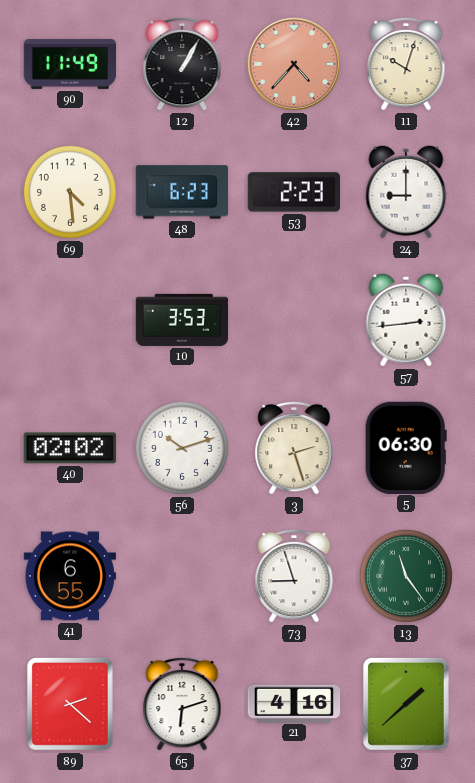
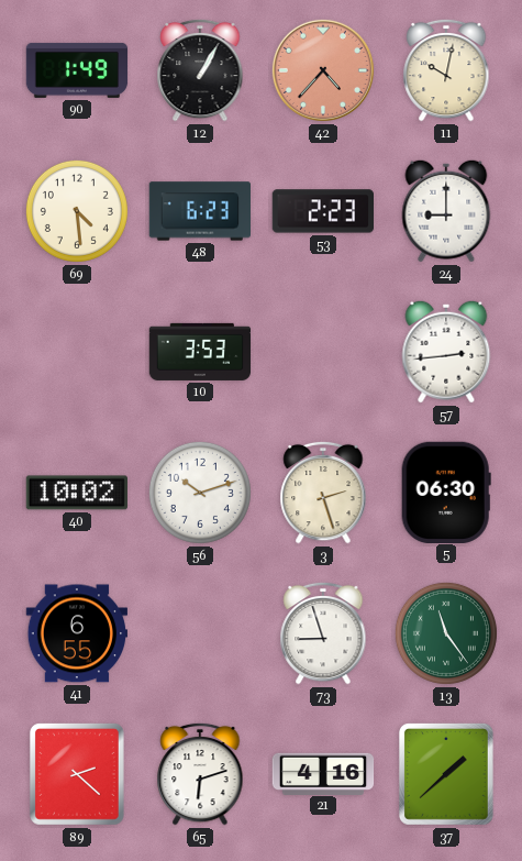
90: 11:49 -> 1:49
11: 10:03 -> 10:02
40: 02:02 -> 10:02
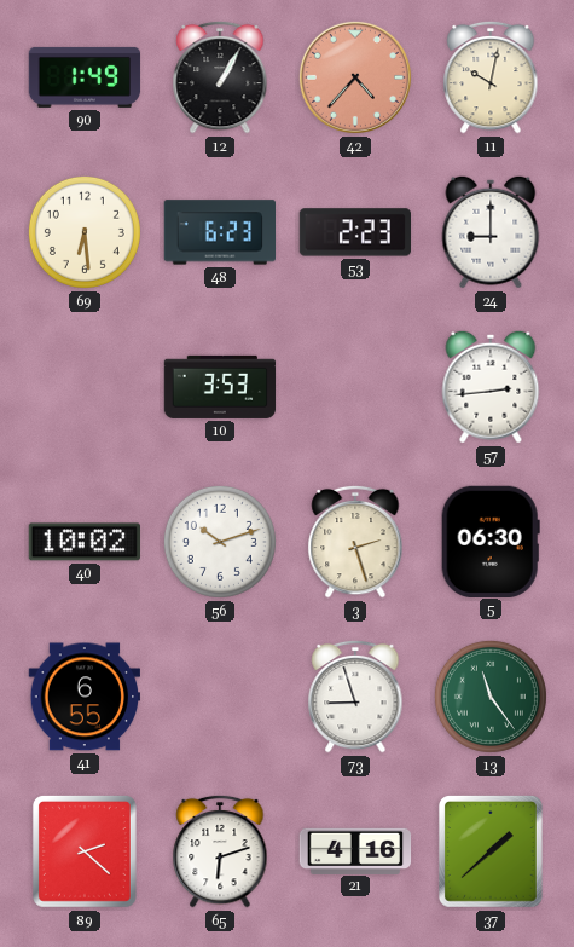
69: 4:29 -> 6:29
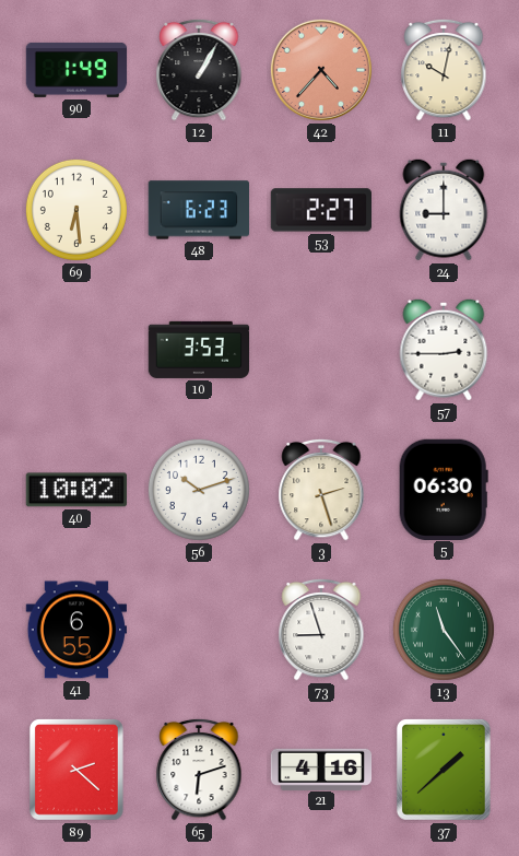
53: 2:23 -> 2:27
57: 2:44 -> 2:45
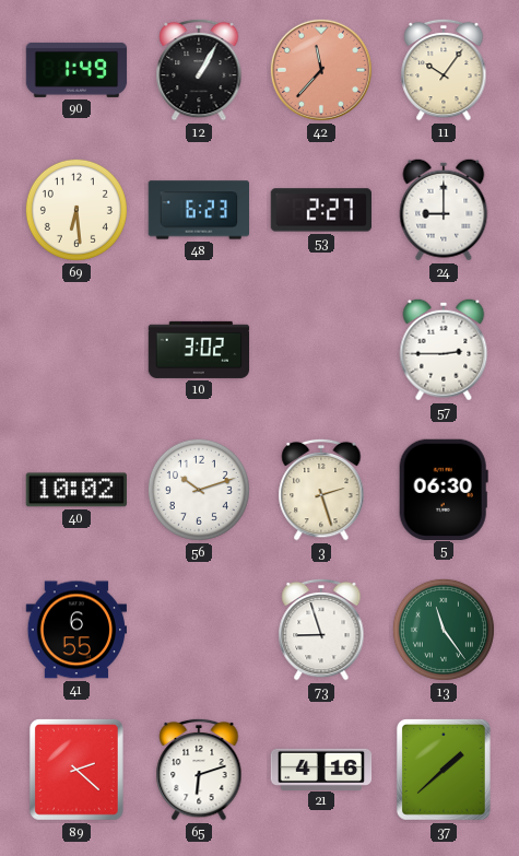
42: 4:37 -> 11:37
11: 10:02 -> 10:06
10: 3:53 -> 3:02
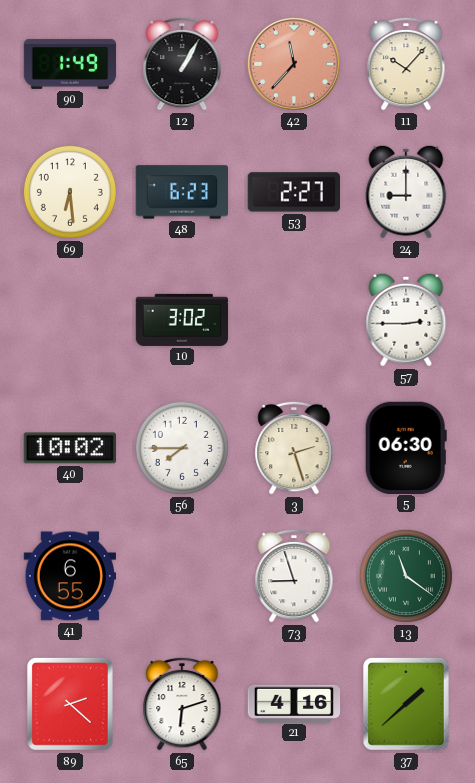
11: 10:06 -> 10:07
56: 10:12 -> 7:45
13: 11:24 -> 11:21
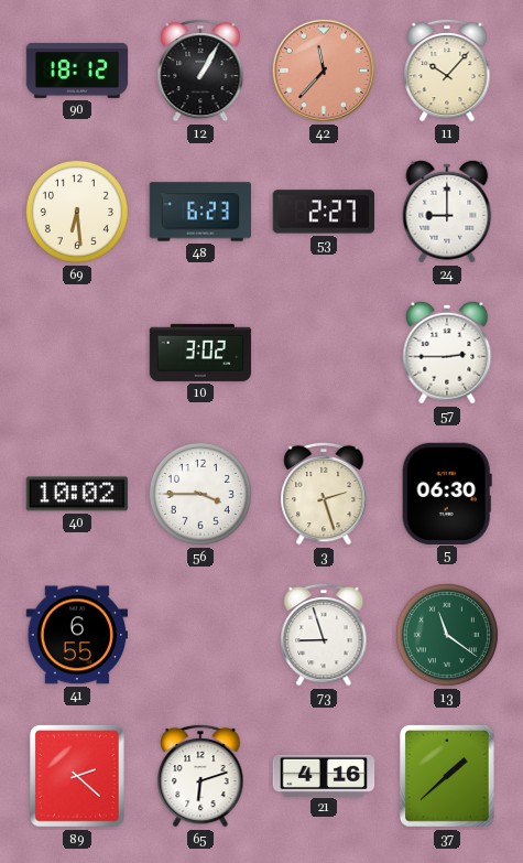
90: 1:49 -> 18:12
56: 7:45 -> 3:45
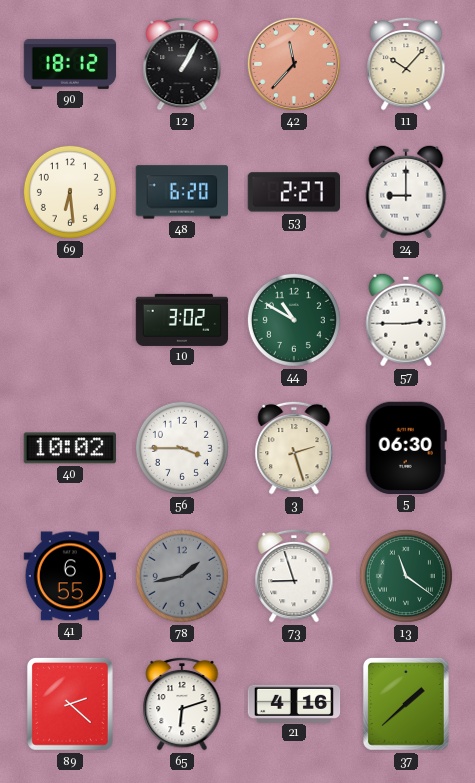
48: 6:23 -> 6:20
44: none -> 10:50
78: none -> 1:43
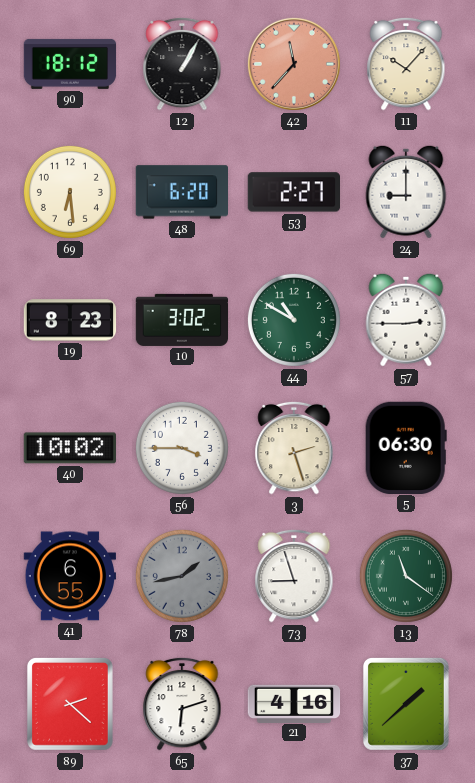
19: none -> 8:23
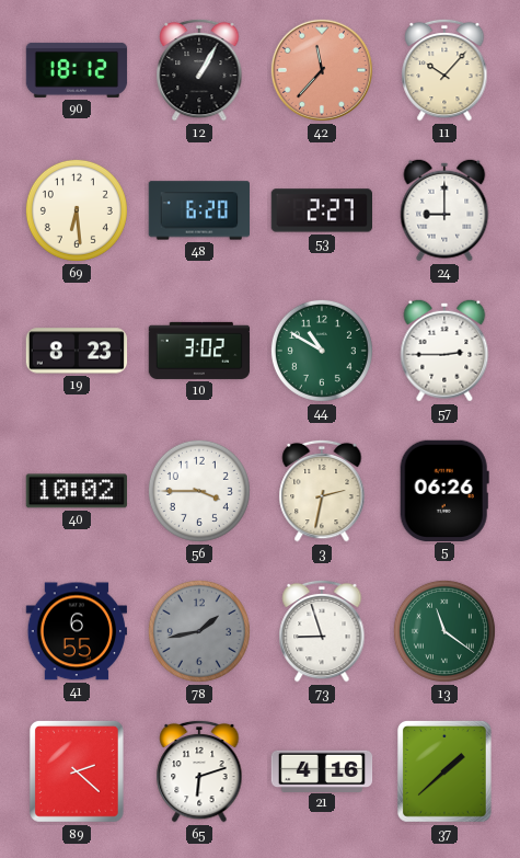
3: 2:27 -> 2:32
5: 06:30 -> 06:26
